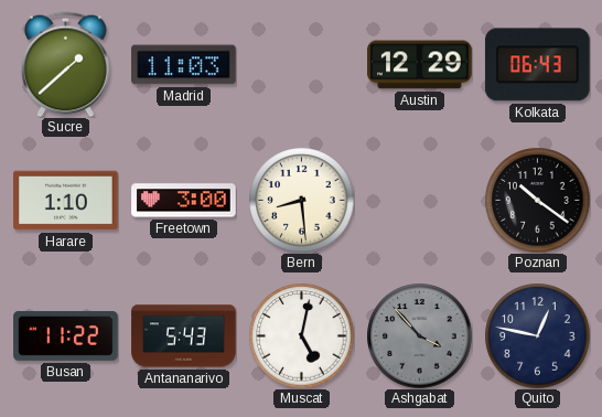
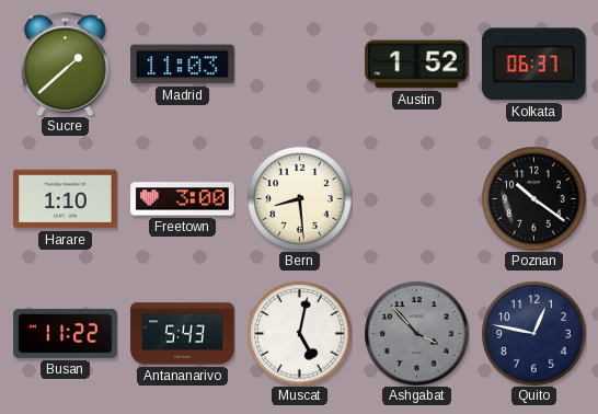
Austin: 12:29 -> 1:52
Kolkata: 06:43 -> 06:37
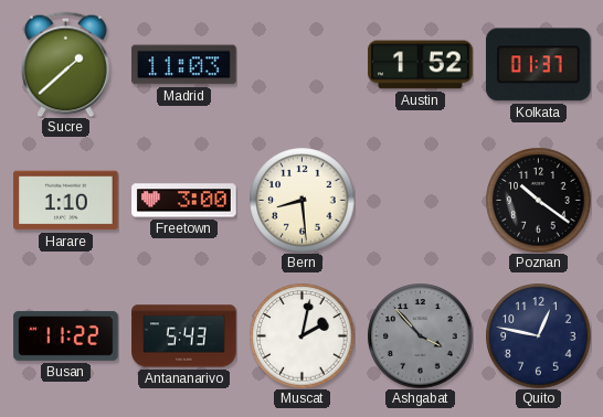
Kolkata: 06:37 -> 01:37
Muscat: 5:02 -> 2:02
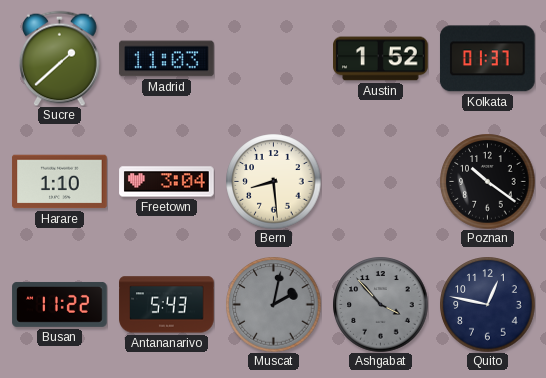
Freetown: 3:00 -> 3:04
Muscat dial: white -> grey
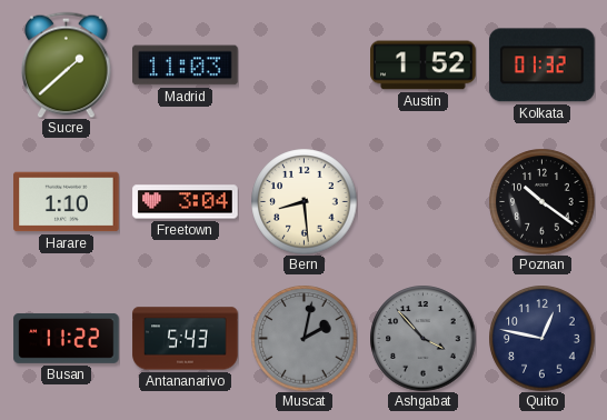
Kolkata: 01:37 -> 01:32
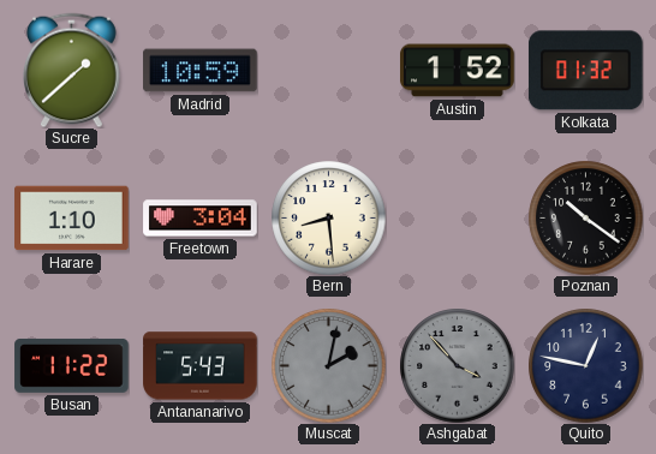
Madrid: 11:03 -> 10:59
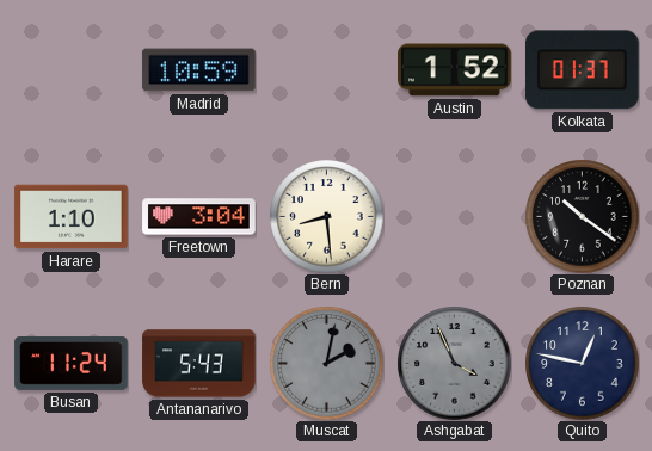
Sucre: 1:38 -> none
Kolkata: 01:32 -> 01:37
Busan: 11:22 -> 11:24
Ashgabat: 3:53 -> 3:56
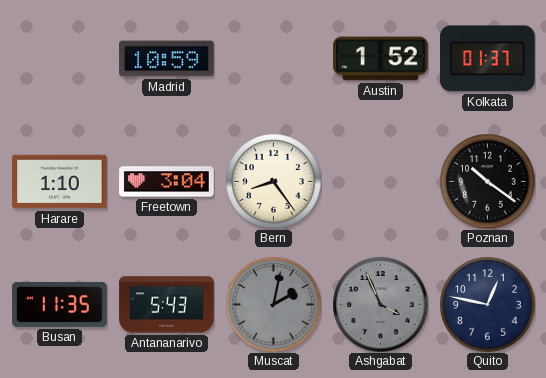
Bern: 8:29 -> 8:24
Busan: 11:24 -> 11:35
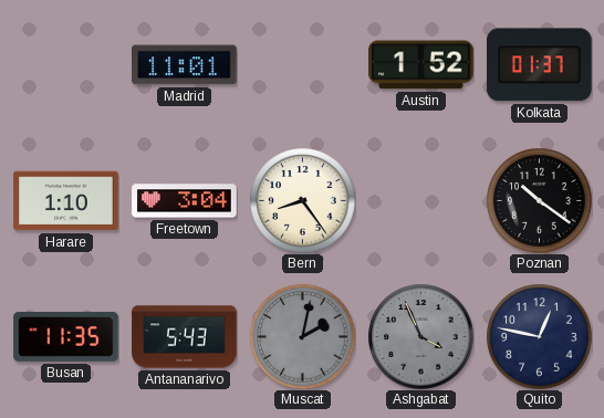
Madrid: 10:59 -> 11:01
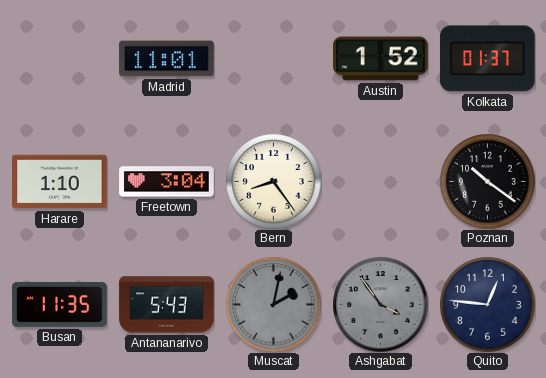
Ashgabat: 3:56 -> 3:54
Quito: 12:47 -> 12:46
